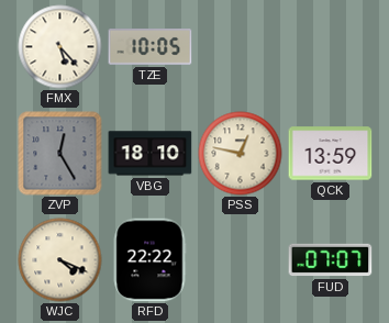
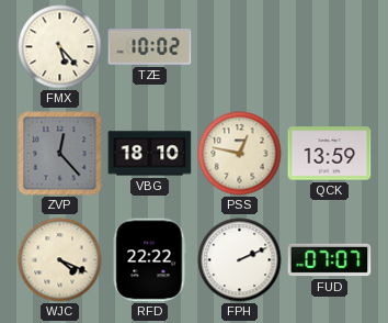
TZE: 10:05 -> 10:02
ZVP: 12:25 -> 12:23
FPH: none -> 2:11
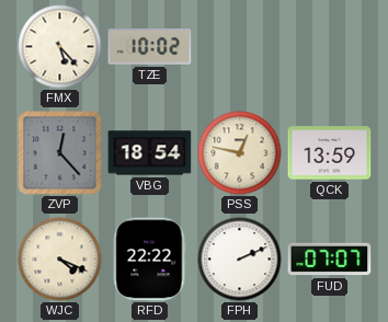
VBG: 18:10 -> 18:54
